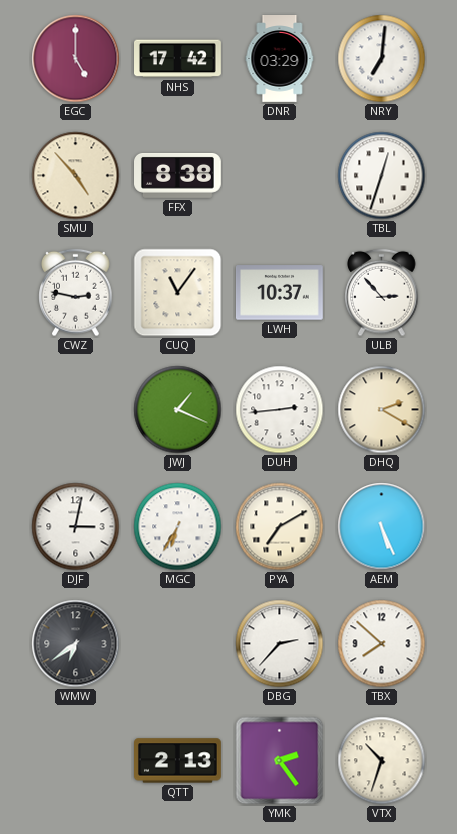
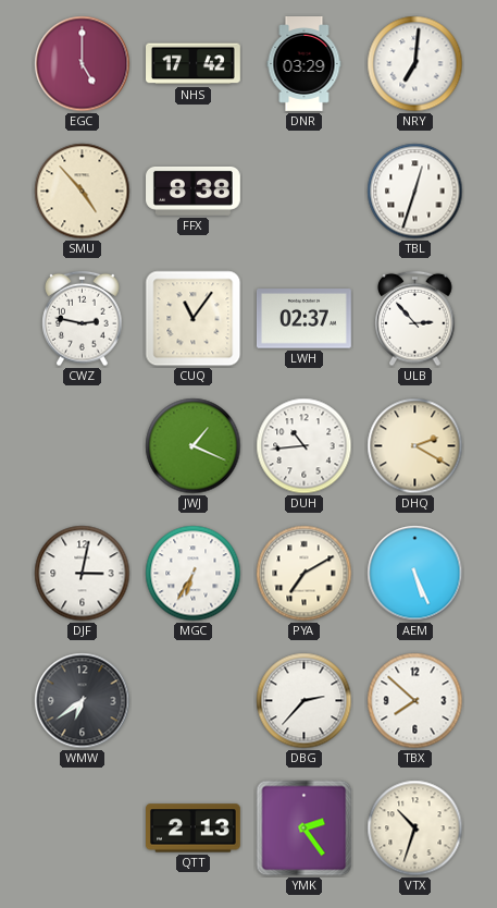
LWH: 10:37 -> 02:37
DUH: 2:44 -> 10:44
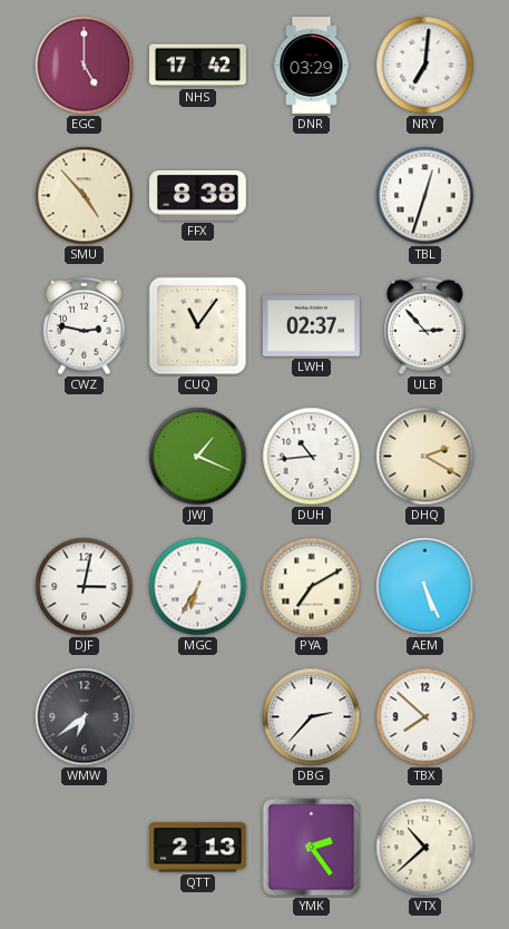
VTX: 10:33 -> 10:38
